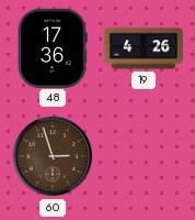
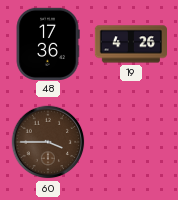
60: 2:57 -> 3:45
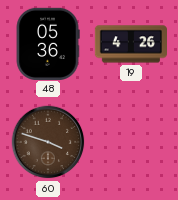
48: 17:36 -> 05:36
60: 3:45 -> 3:48
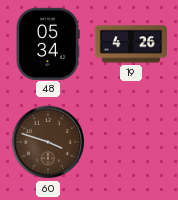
48: 05:36 -> 05:34
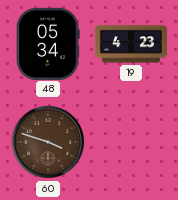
19: 4:26 -> 4:23
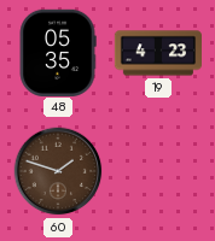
48: 05:34 -> 05:35
60: 3:48 -> 1:48
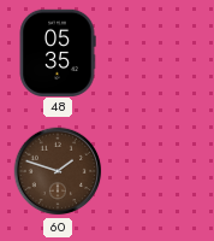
19: 4:23 -> none
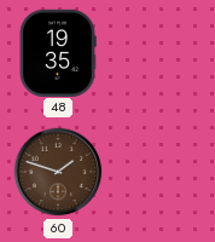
48: 05:35 -> 19:35
